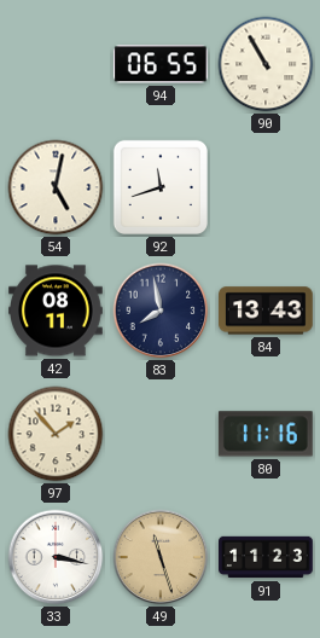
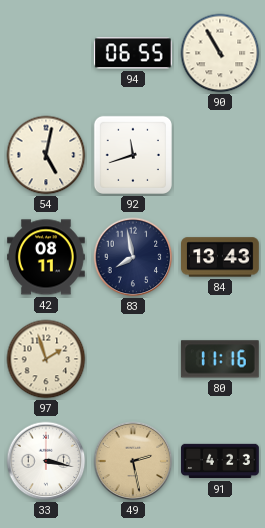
97: 1:53 -> 1:57
49: 11:27 -> 2:28
91: 11:23 -> 4:23
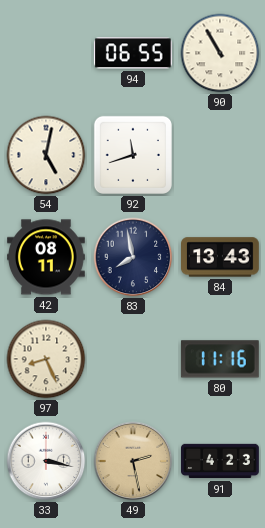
97: 1:57 -> 8:26
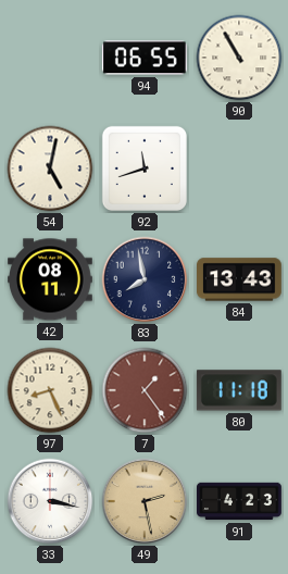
7: none -> 1:24
80: 11:16 -> 11:18
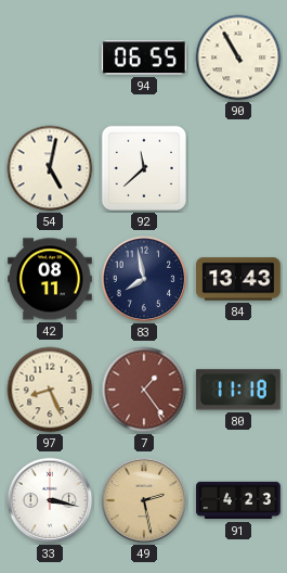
92: 11:42 -> 11:38
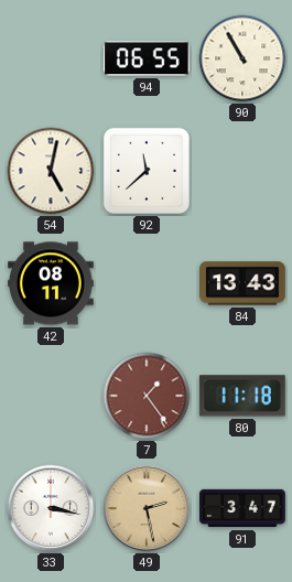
83: 7:58 -> none
97: 8:26 -> none
91: 4:23 -> 3:47
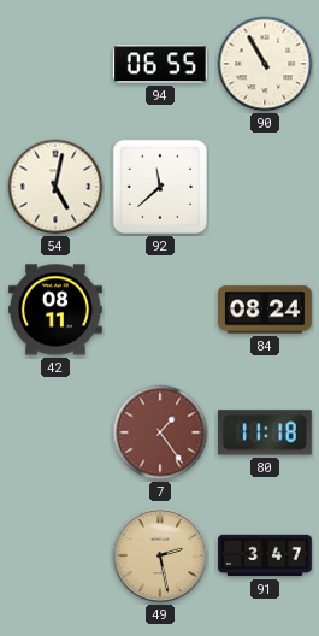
84: 13:43 -> 08:24
33: 3:17 -> none
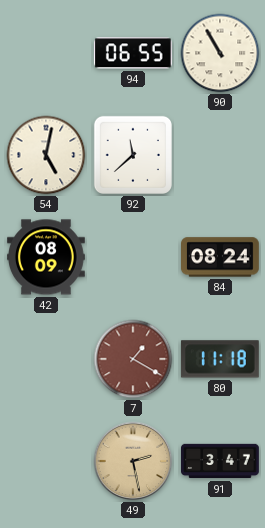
42: 08:11 -> 08:09
7: 1:24 -> 1:20
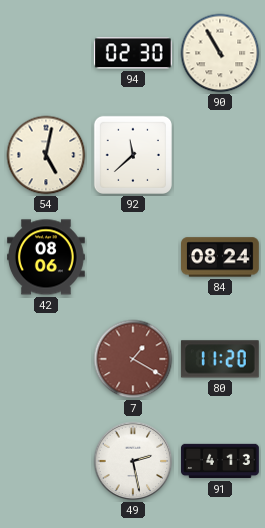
94: 06:55 -> 02:30
42: 08:09 -> 08:06
80: 11:18 -> 11:20
49 dial: champagne -> white
91: 3:47 -> 4:13
